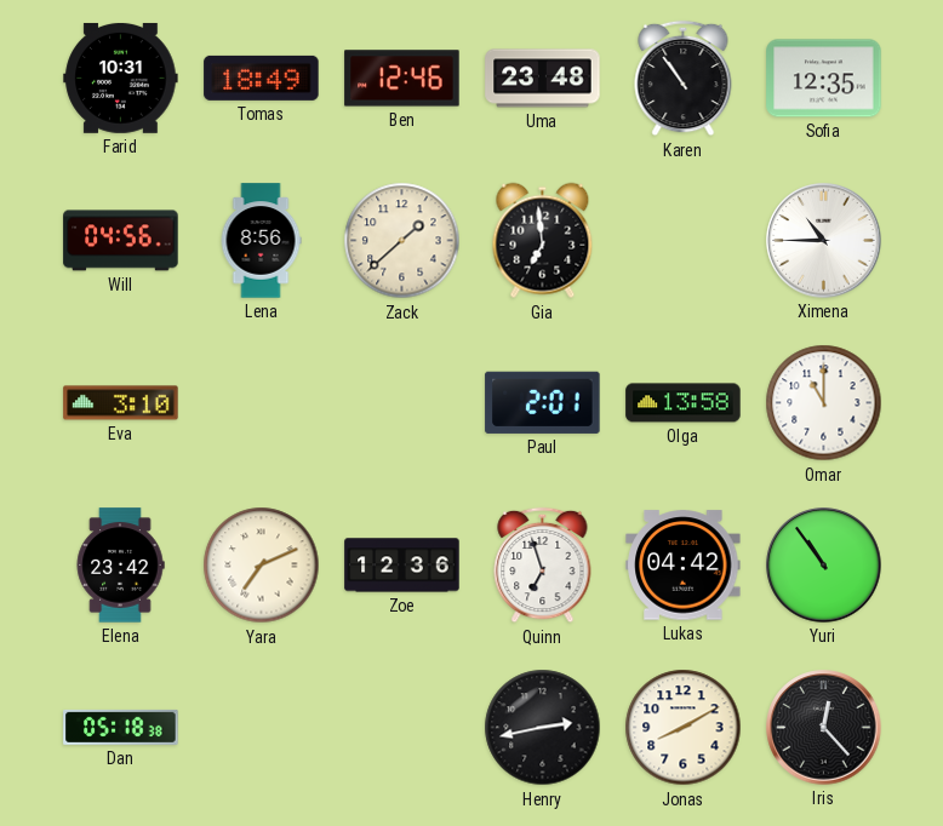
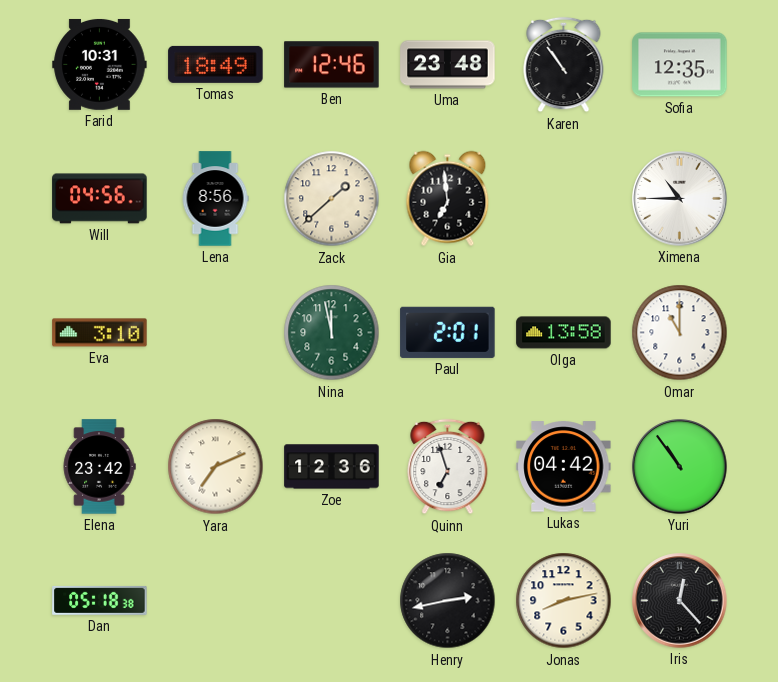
Nina: none -> 11:58
Jonas: 8:10 -> 8:13
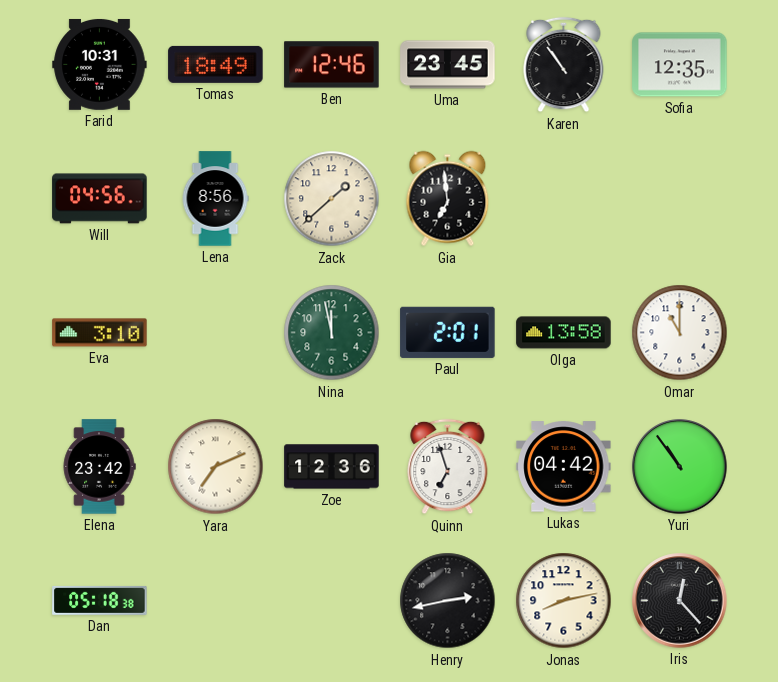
Uma: 23:48 -> 23:45
Ximena: 10:45 -> none
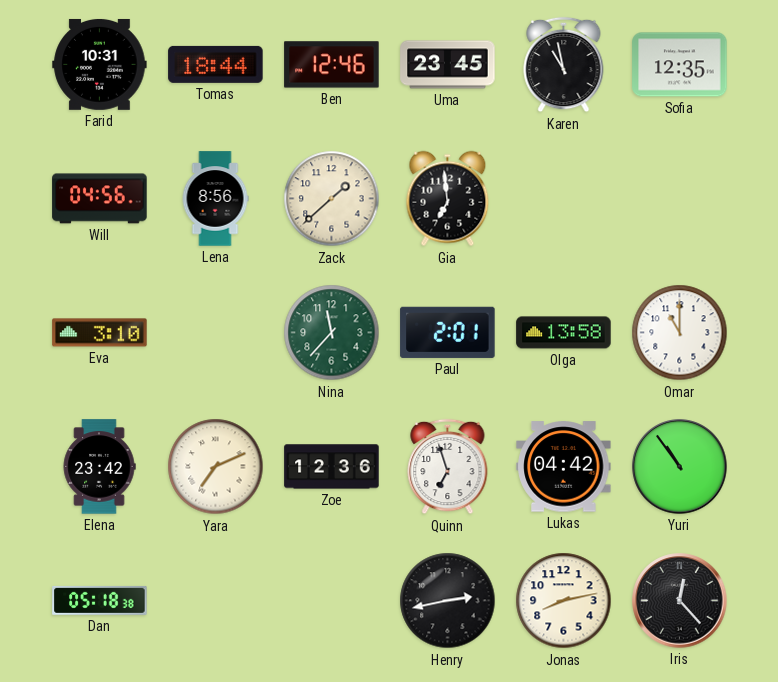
Tomas: 18:49 -> 18:44
Karen: 10:54 -> 10:58
Nina: 11:58 -> 11:37
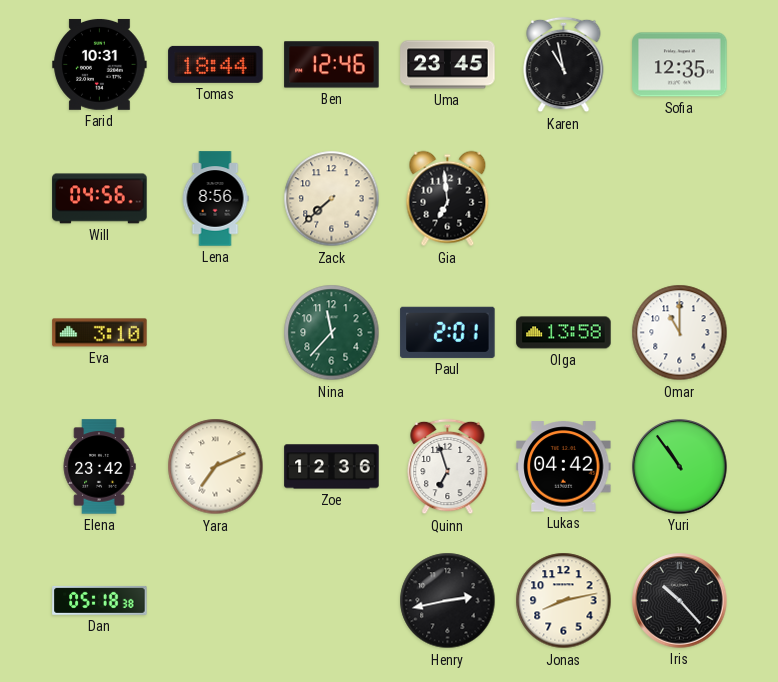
Zack: 1:38 -> 7:38
Iris: 12:23 -> 10:23
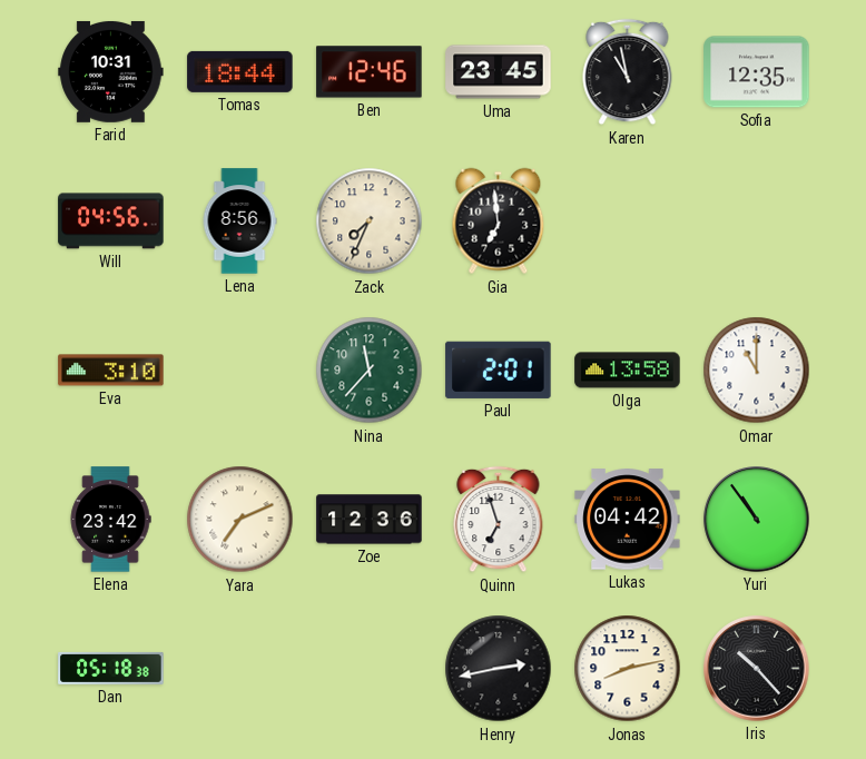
Zack: 7:38 -> 7:34
